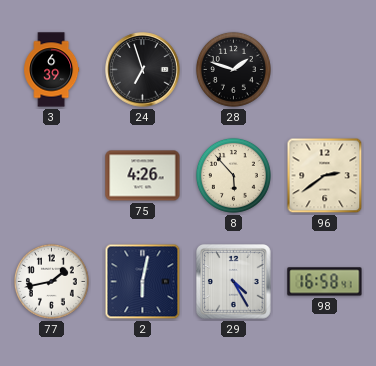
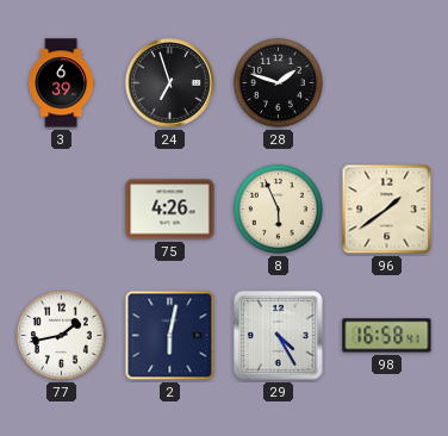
8: 5:53 -> 5:56
96: 2:39 -> 1:39
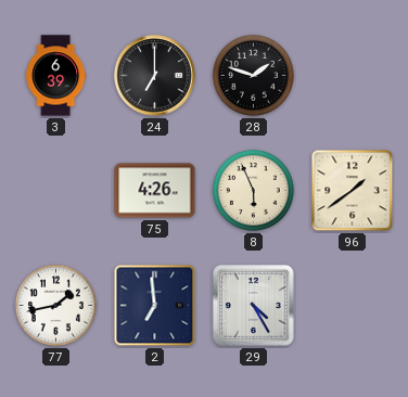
24: 6:57 -> 7:00
2: 6:02 -> 6:59
98: 16:58 -> none
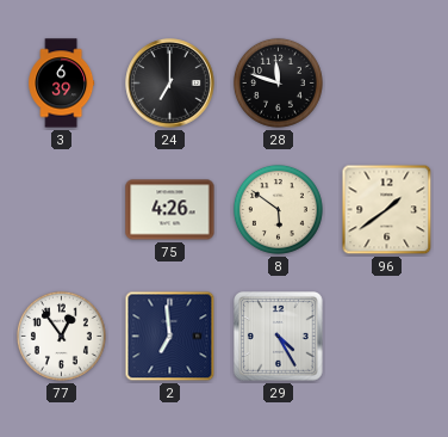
28: 1:48 -> 11:48
8: 5:56 -> 5:51
77: 1:43 -> 12:54
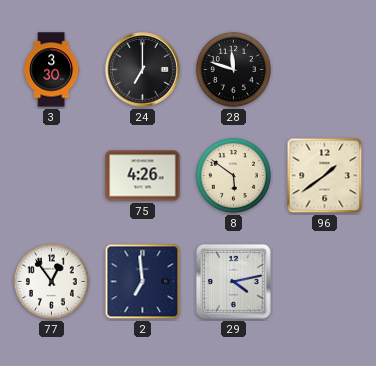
3: 6:39 -> 3:30
29: 4:25 -> 4:13
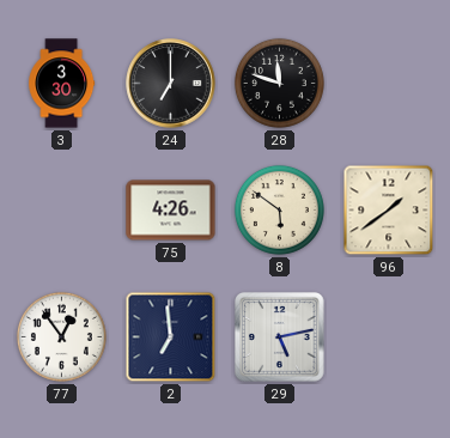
29: 4:13 -> 5:13
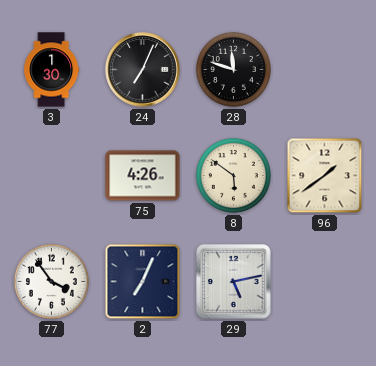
3: 3:30 -> 1:30
24: 7:00 -> 7:04
77: 12:54 -> 3:54
2: 6:59 -> 7:04
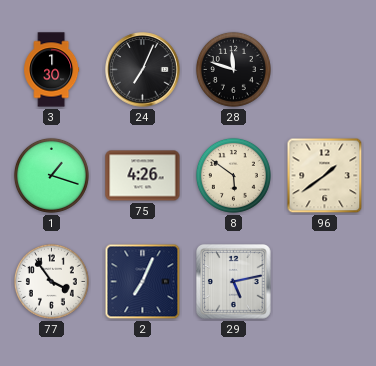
1: none -> 1:18
